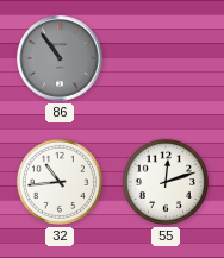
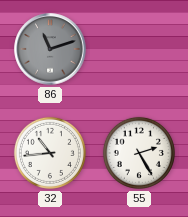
86: 10:54 -> 11:12
55: 12:12 -> 2:25
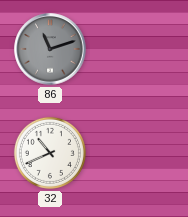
32: 10:44 -> 10:41
55: 2:25 -> none
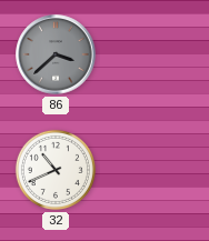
86: 11:12 -> 3:38
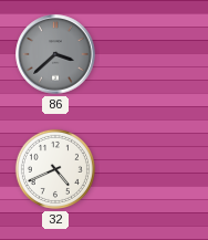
32: 10:41 -> 4:41
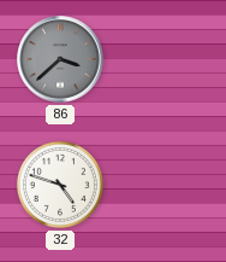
32: 4:41 -> 4:48
